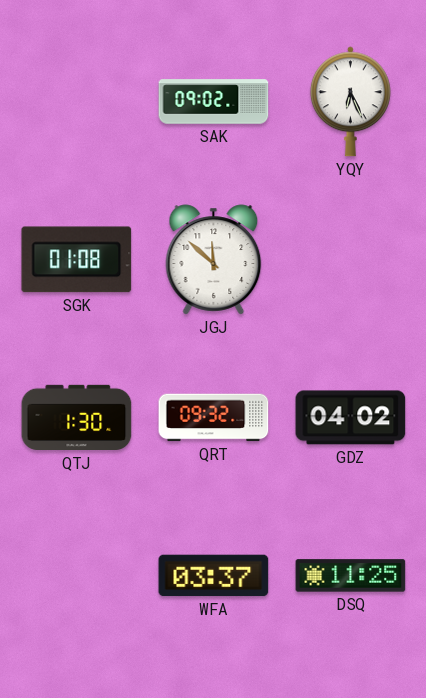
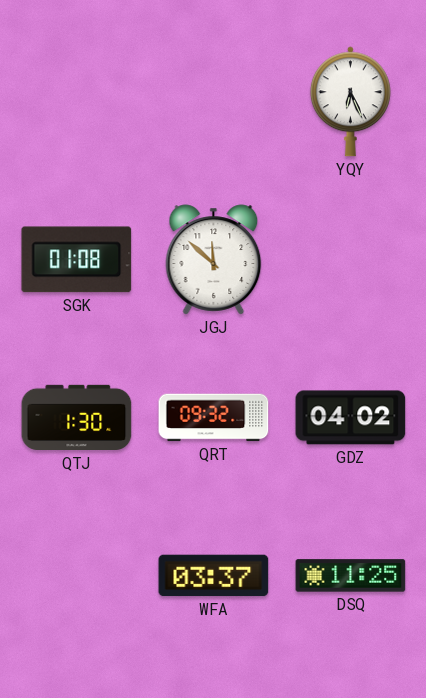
SAK: 09:02 -> none
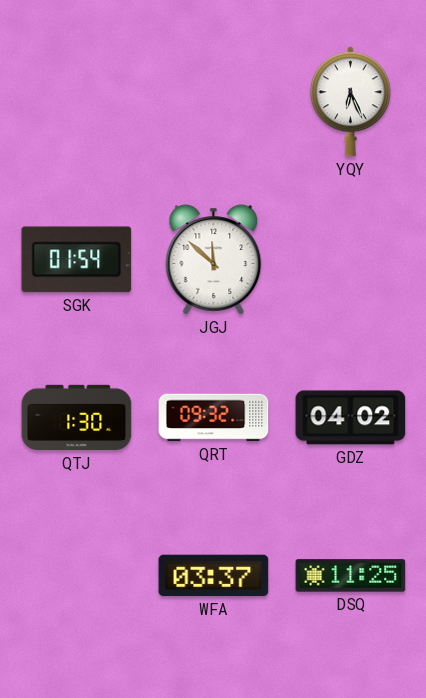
SGK: 01:08 -> 01:54
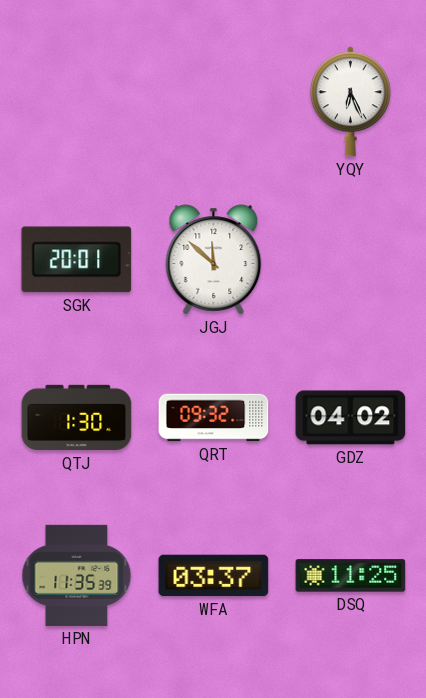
SGK: 01:54 -> 20:01
HPN: none -> 11:35
